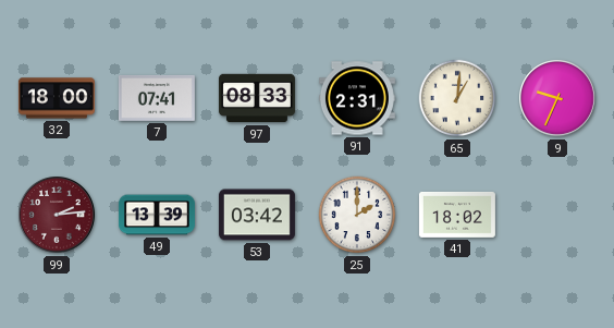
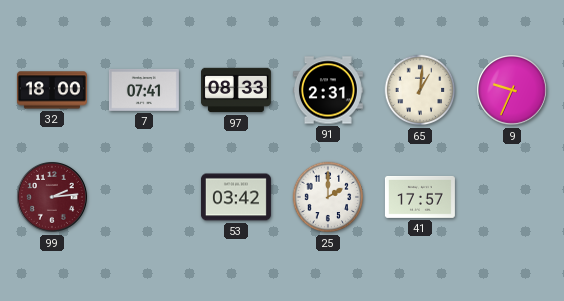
49: 13:39 -> none
41: 18:02 -> 17:57
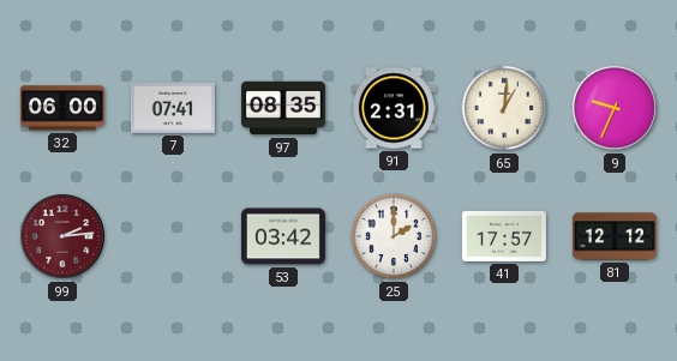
32: 18:00 -> 06:00
97: 08:33 -> 08:35
81: none -> 12:12
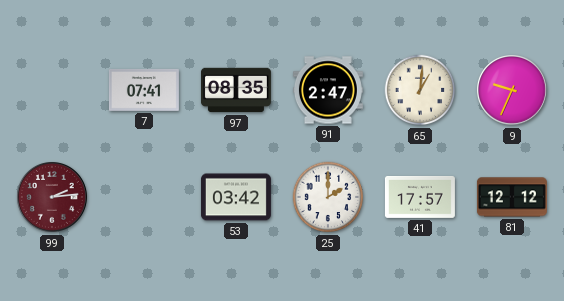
32: 06:00 -> none
91: 2:31 -> 2:47
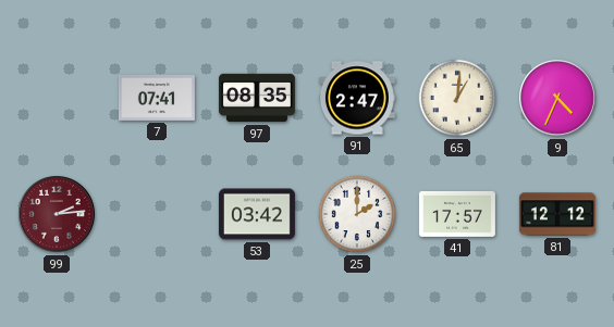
9: 9:34 -> 4:34
